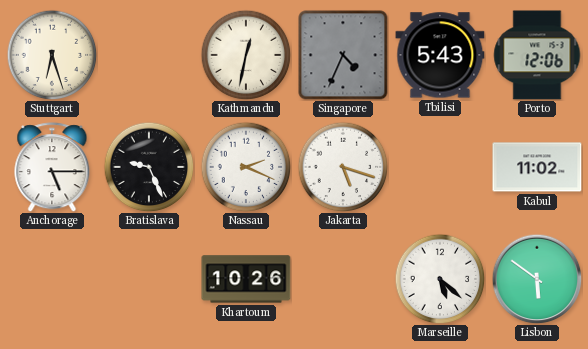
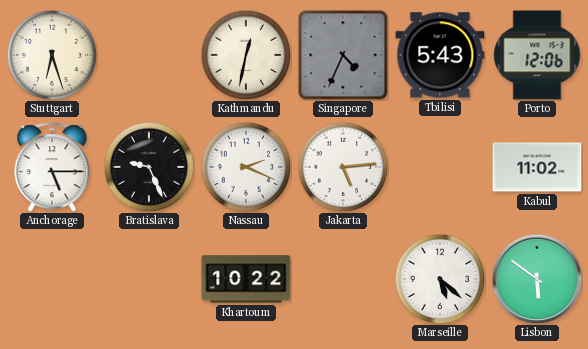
Jakarta: 5:18 -> 5:14
Khartoum: 10:26 -> 10:22
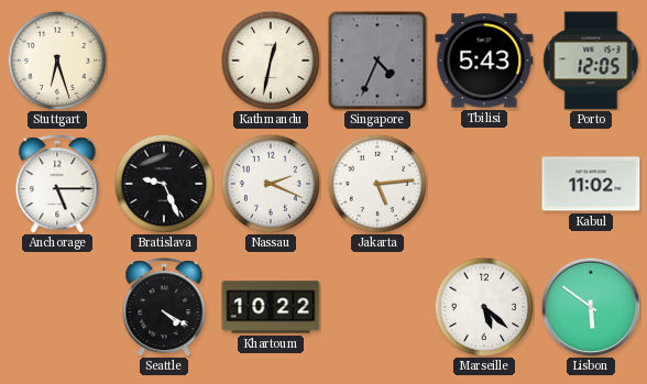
Porto: 12:06 -> 12:05
Seattle: none -> 4:20
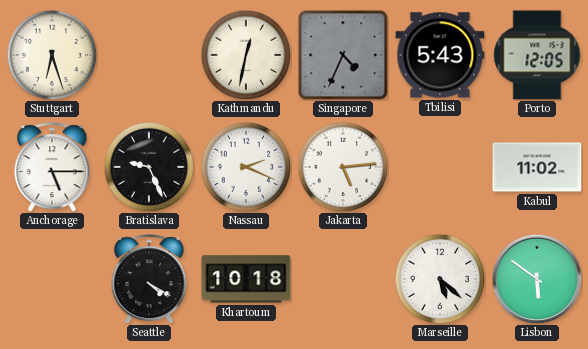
Khartoum: 10:22 -> 10:18
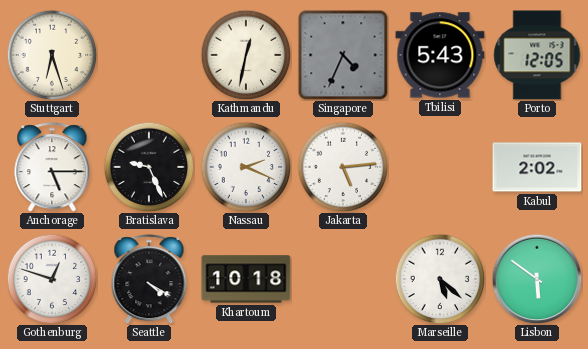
Kabul: 11:02 -> 2:02
Gothenburg: none -> 12:48
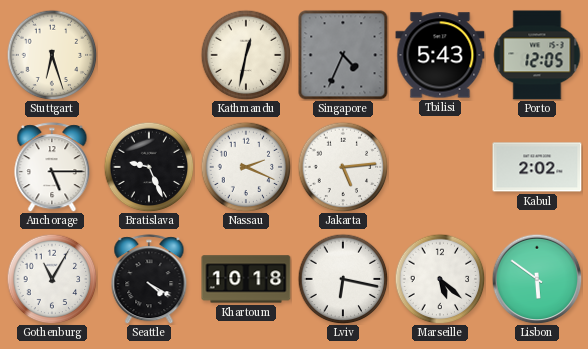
Gothenburg: 12:48 -> 11:05
Lviv: none -> 6:17
